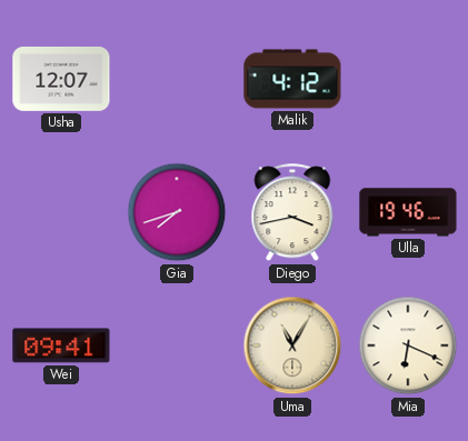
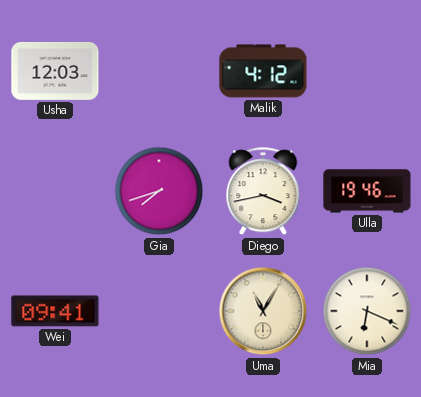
Usha: 12:07 -> 12:03
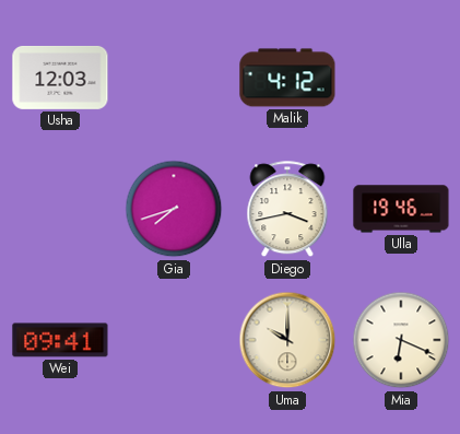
Uma: 11:05 -> 10:00
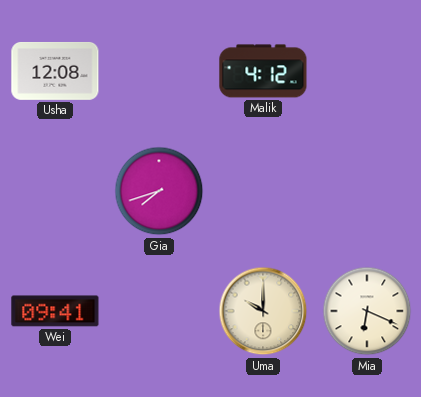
Usha: 12:03 -> 12:08
Diego: 3:43 -> none
Ulla: 19:46 -> none
